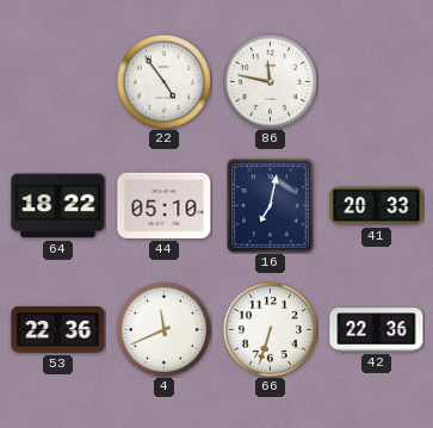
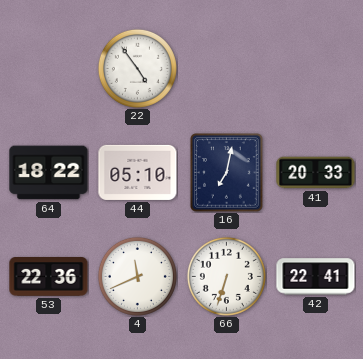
86: 11:47 -> none
42: 22:36 -> 22:41
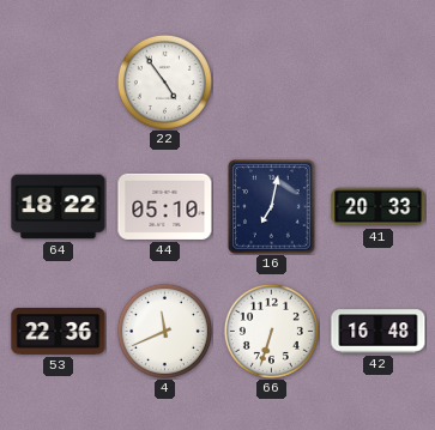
42: 22:41 -> 16:48
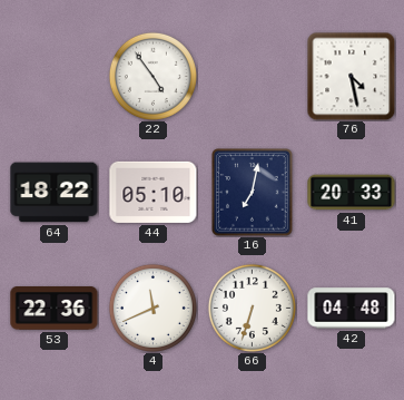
76: none -> 4:28
42: 16:48 -> 04:48
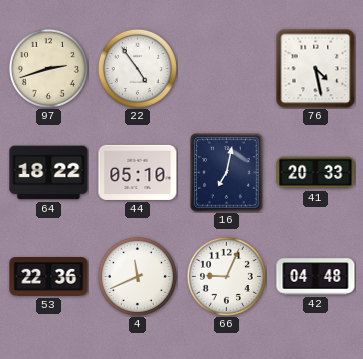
97: none -> 2:42
66: 6:33 -> 9:04
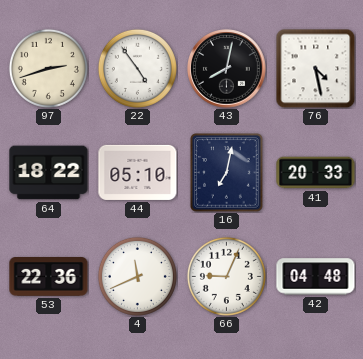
43: none -> 8:02
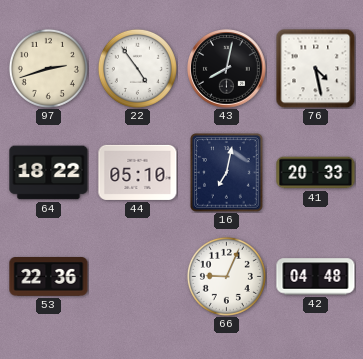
4: 11:41 -> none
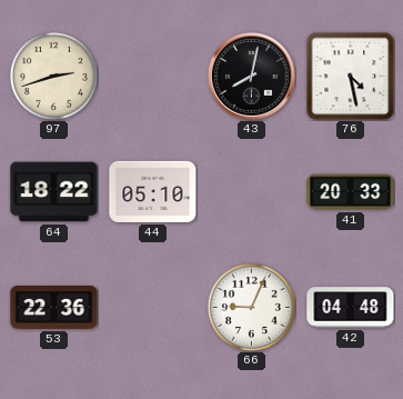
22: 4:54 -> none
16: 7:02 -> none
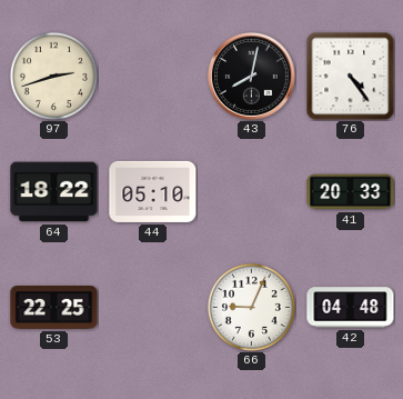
76: 4:28 -> 4:24
53: 22:36 -> 22:25
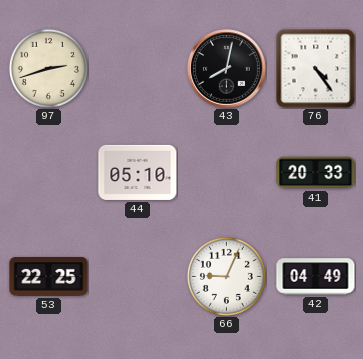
64: 18:22 -> none
42: 04:48 -> 04:49
